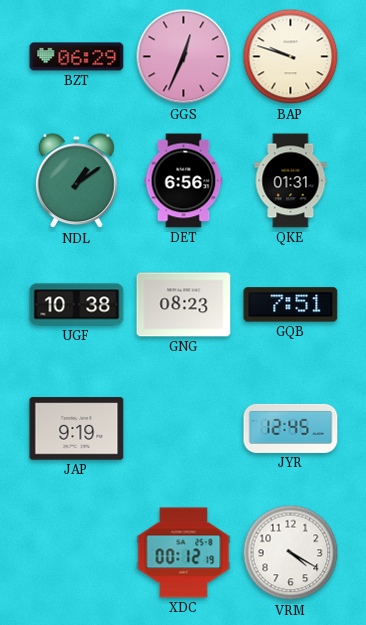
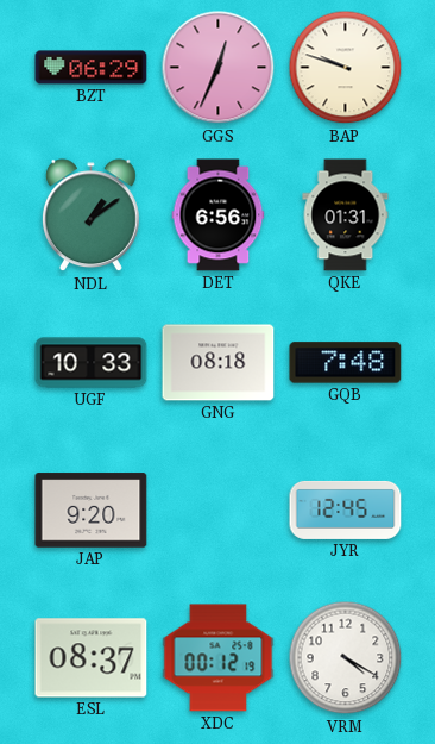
UGF: 10:38 -> 10:33
GNG: 08:23 -> 08:18
GQB: 7:51 -> 7:48
JAP: 9:19 -> 9:20
ESL: none -> 08:37
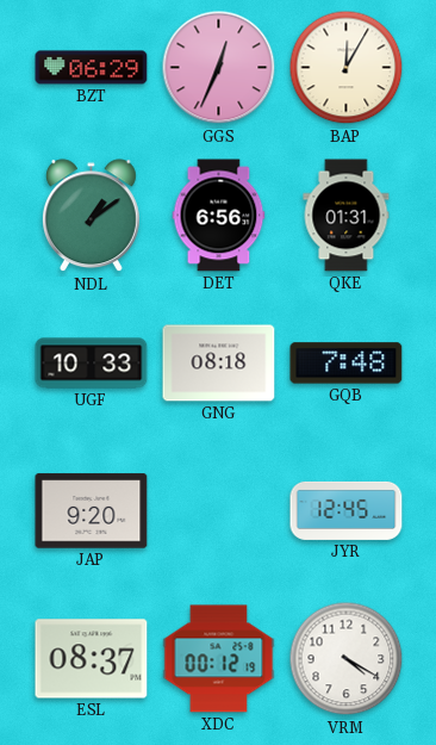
BAP: 9:48 -> 12:05
